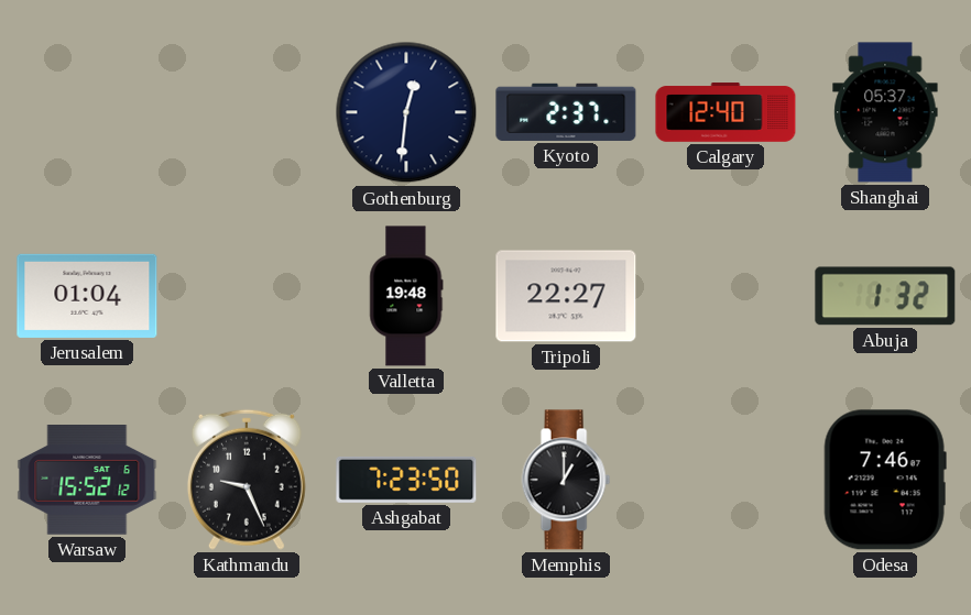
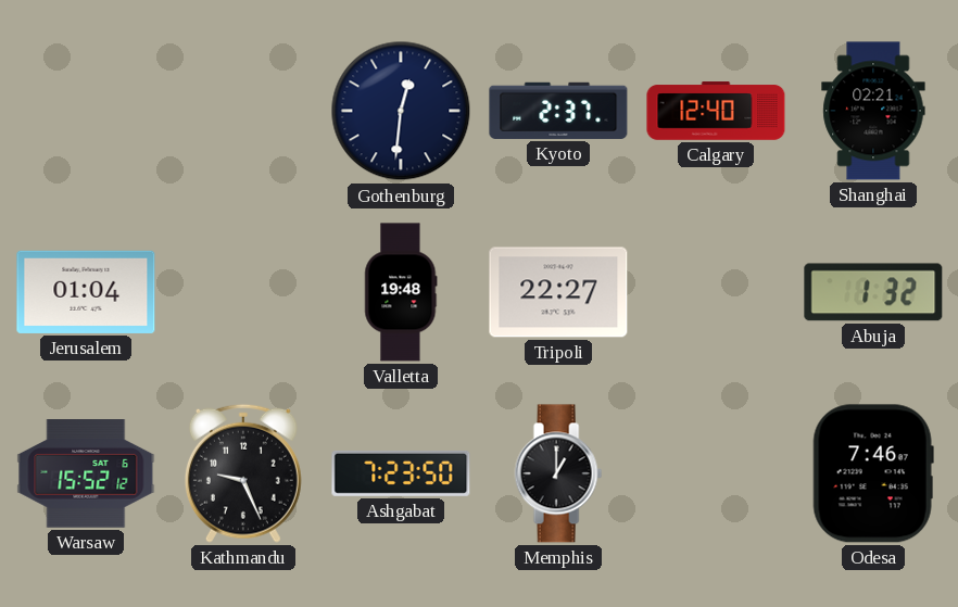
Shanghai: 05:37 -> 02:21
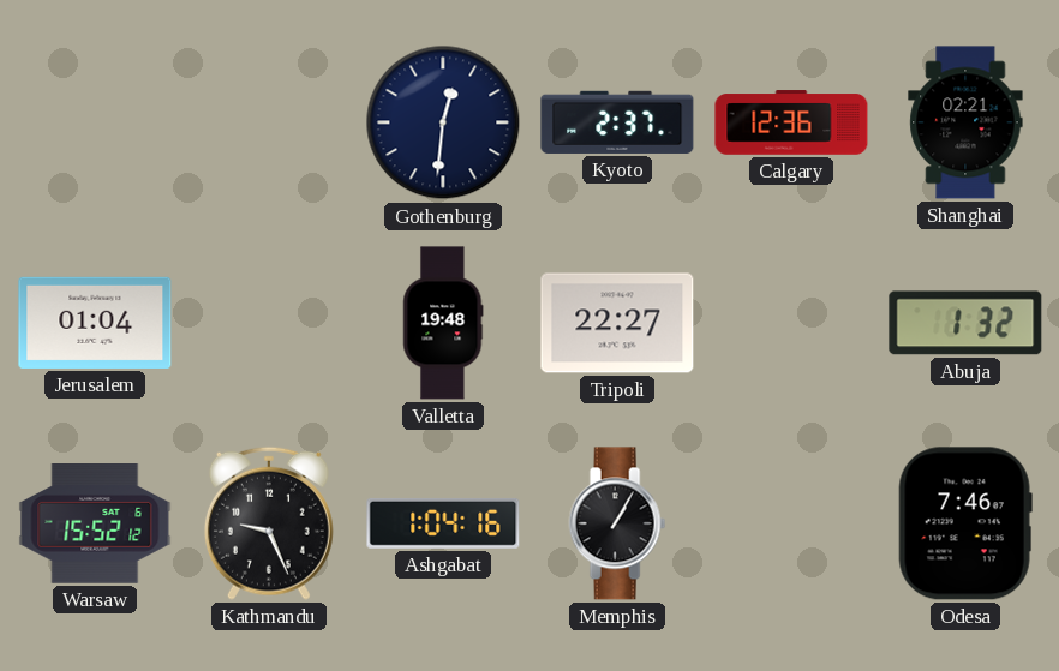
Calgary: 12:40 -> 12:36
Ashgabat: 7:23 -> 1:04
Memphis: 1:00 -> 1:05
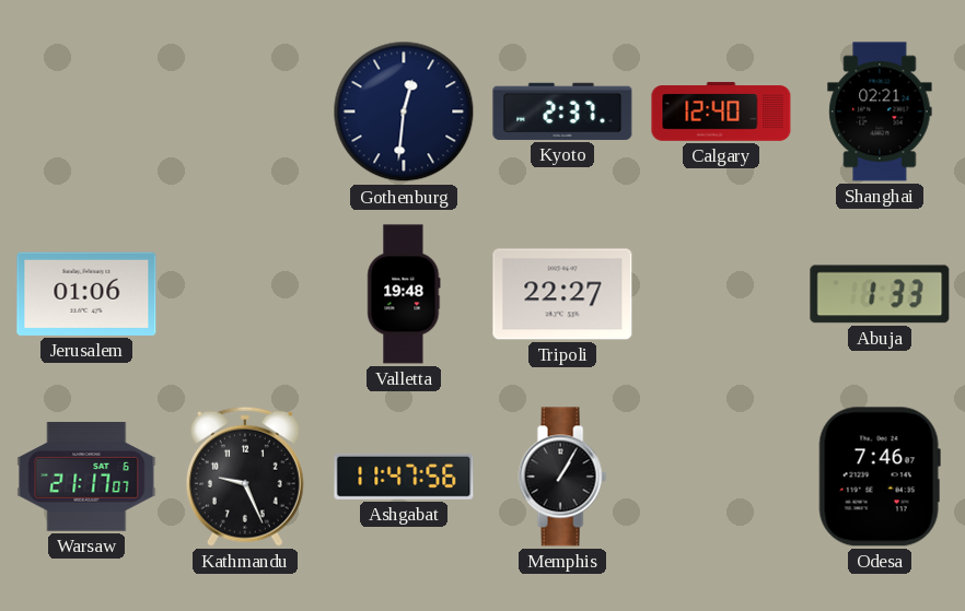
Calgary: 12:36 -> 12:40
Jerusalem: 01:04 -> 01:06
Abuja: 1:32 -> 1:33
Warsaw: 15:52 -> 21:17
Ashgabat: 1:04 -> 11:47
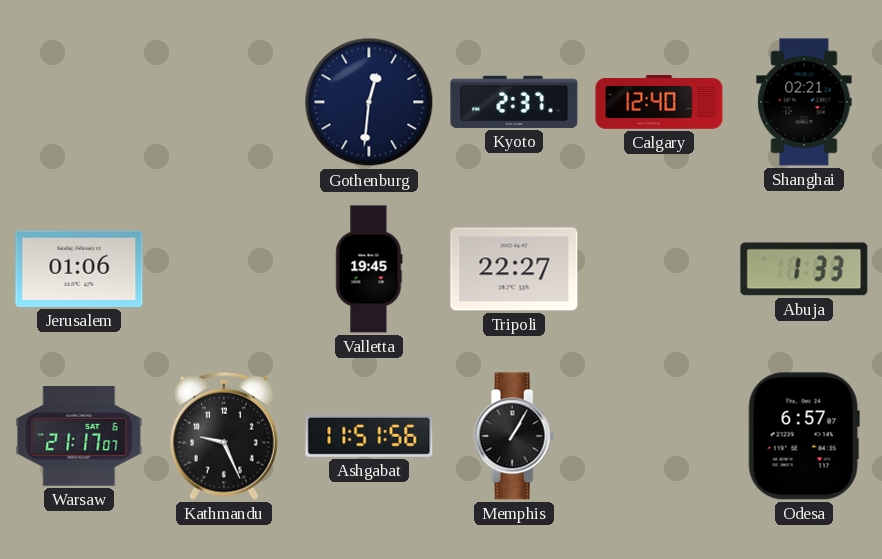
Valletta: 19:48 -> 19:45
Ashgabat: 11:47 -> 11:51
Odesa: 7:46 -> 6:57
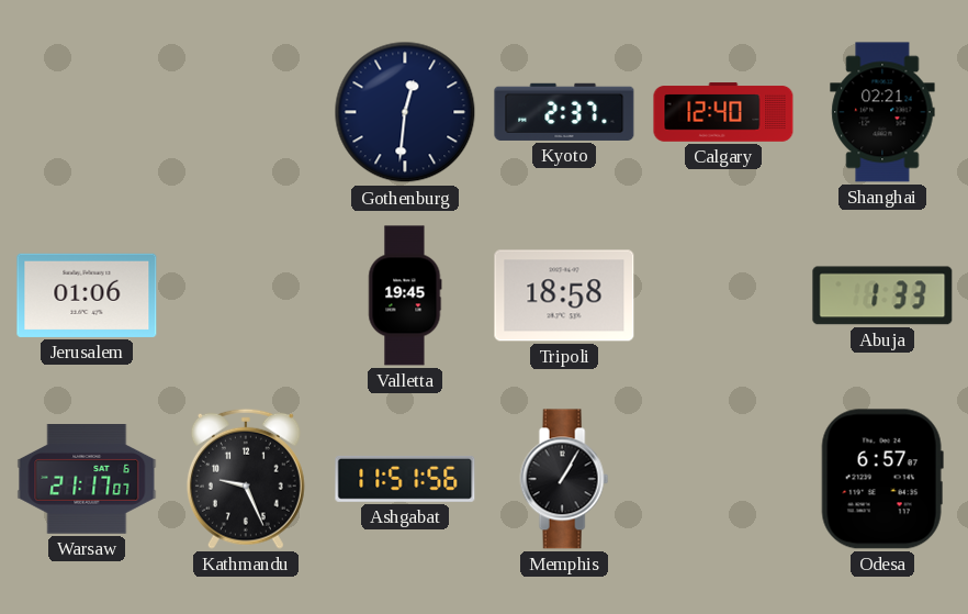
Tripoli: 22:27 -> 18:58
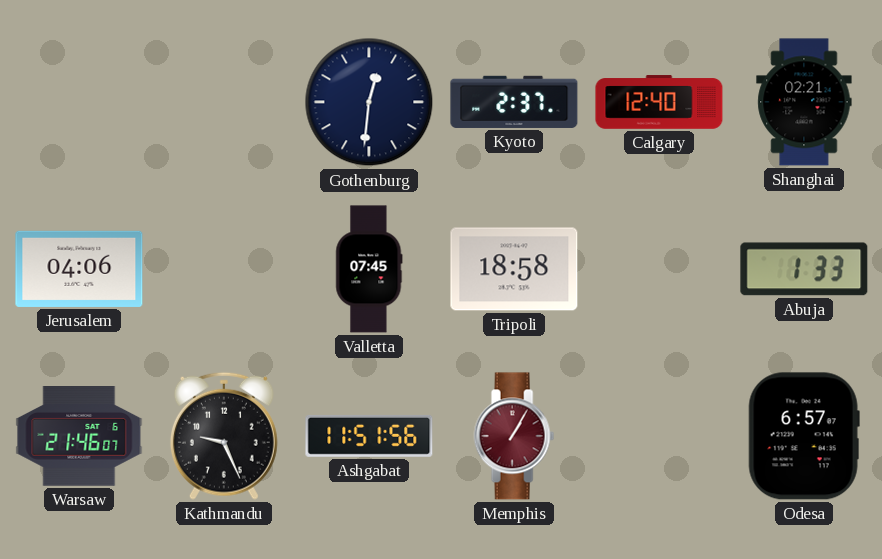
Jerusalem: 01:06 -> 04:06
Valletta: 19:45 -> 07:45
Warsaw: 21:17 -> 21:46
Memphis dial: black -> burgundy
